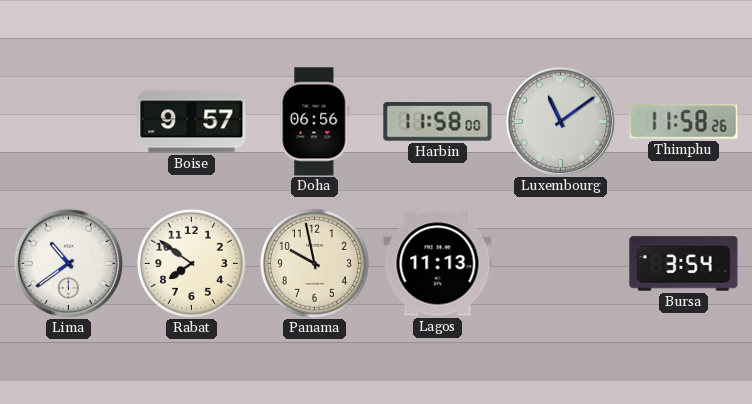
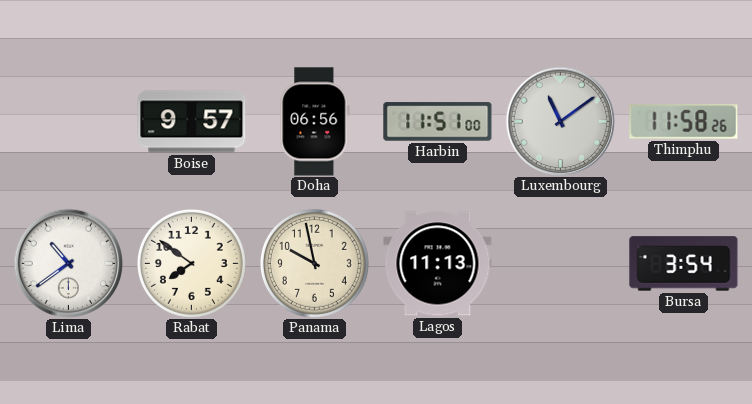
Harbin: 11:58 -> 11:51
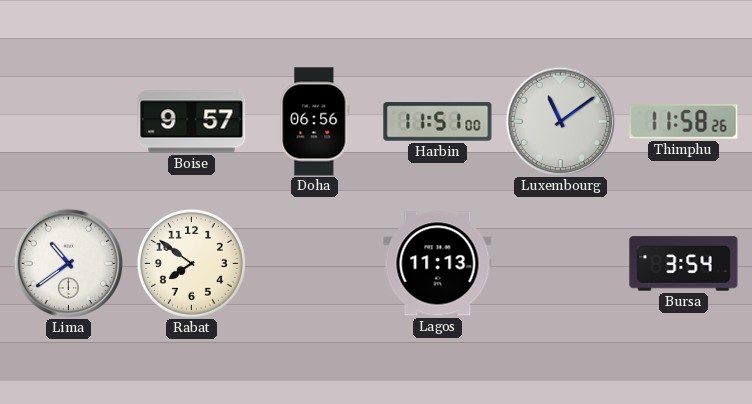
Panama: 9:58 -> none
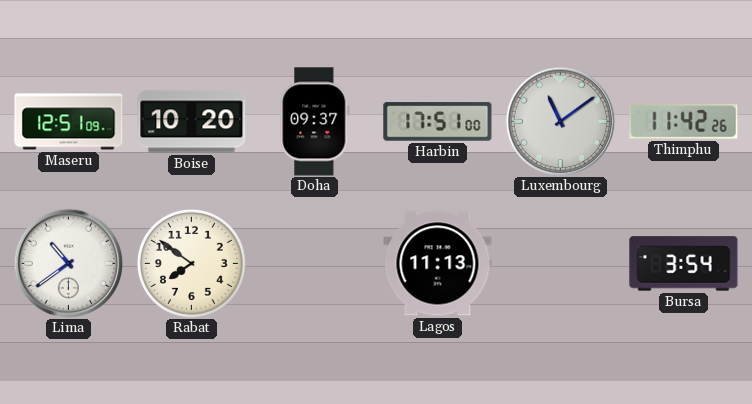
Maseru: none -> 12:51
Boise: 9:57 -> 10:20
Doha: 06:56 -> 09:37
Harbin: 11:51 -> 17:51
Thimphu: 11:58 -> 11:42
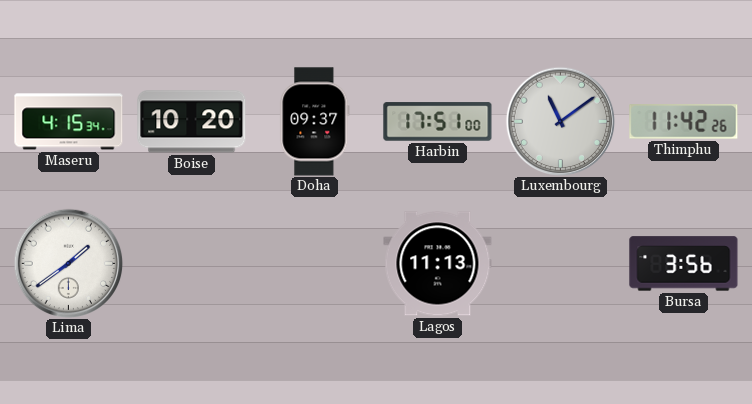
Maseru: 12:51 -> 4:15
Lima: 10:39 -> 1:39
Rabat: 7:51 -> none
Bursa: 3:54 -> 3:56
